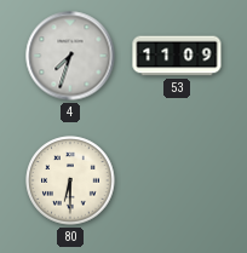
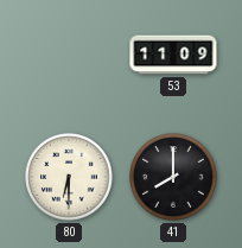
4: 7:33 -> none
41: none -> 8:00
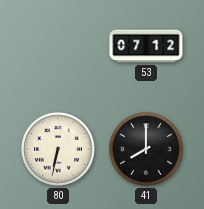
53: 11:09 -> 07:12
80: 6:30 -> 6:32
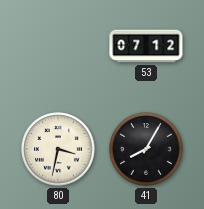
80: 6:32 -> 3:32
41: 8:00 -> 8:05
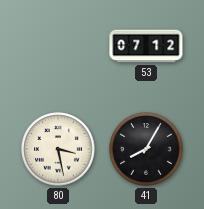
80: 3:32 -> 3:28
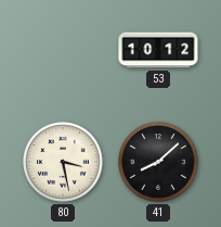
53: 07:12 -> 10:12
41: 8:05 -> 8:08
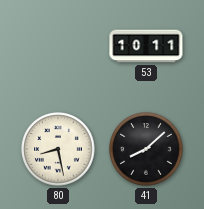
53: 10:12 -> 10:11
80: 3:28 -> 8:28
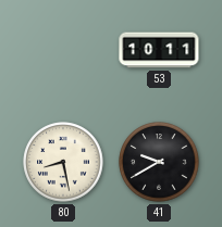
41: 8:08 -> 9:40
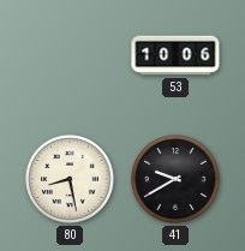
53: 10:11 -> 10:06
